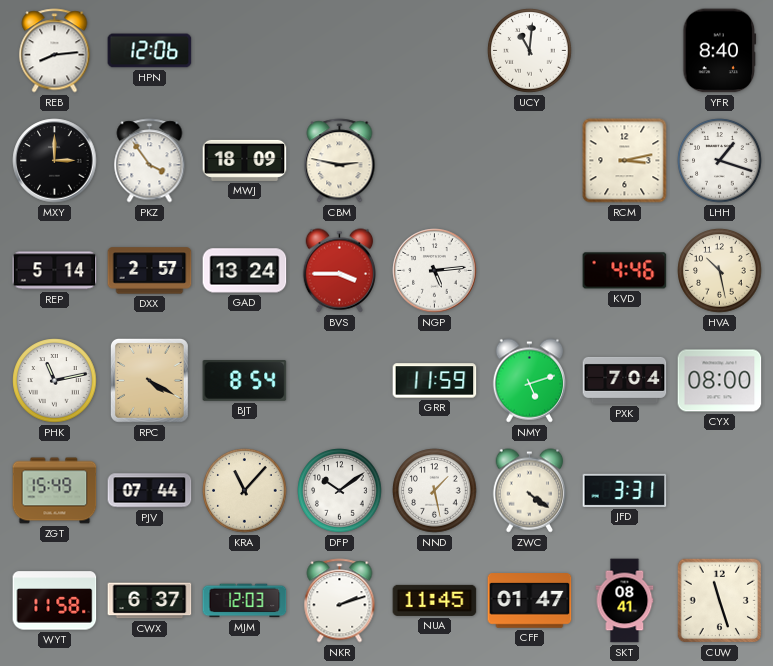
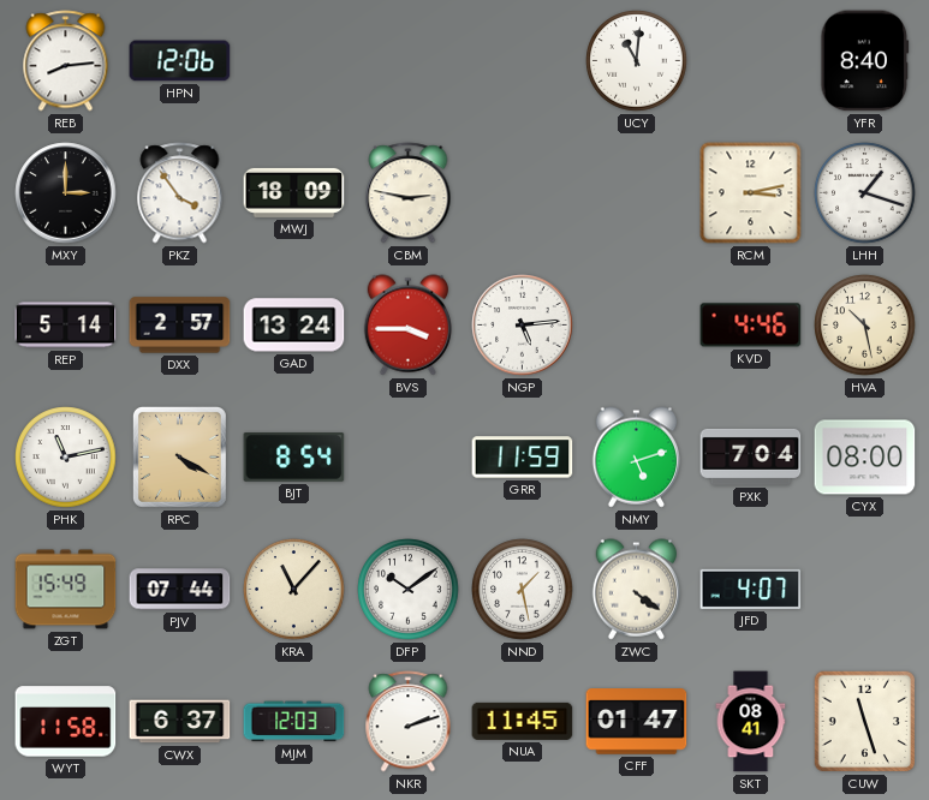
JFD: 3:31 -> 4:07
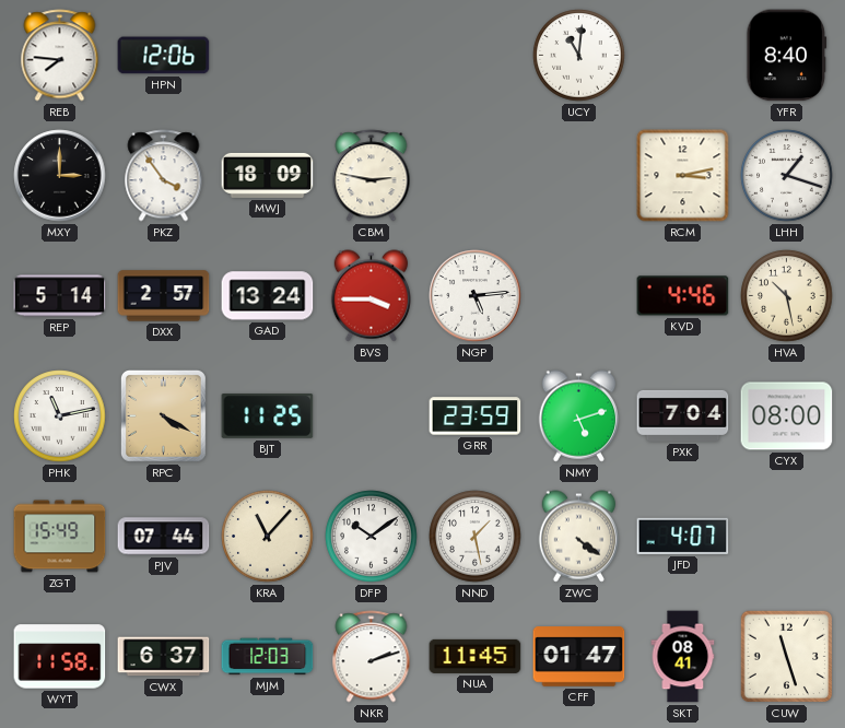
REB: 8:14 -> 7:46
BJT: 8:54 -> 11:25
GRR: 11:59 -> 23:59
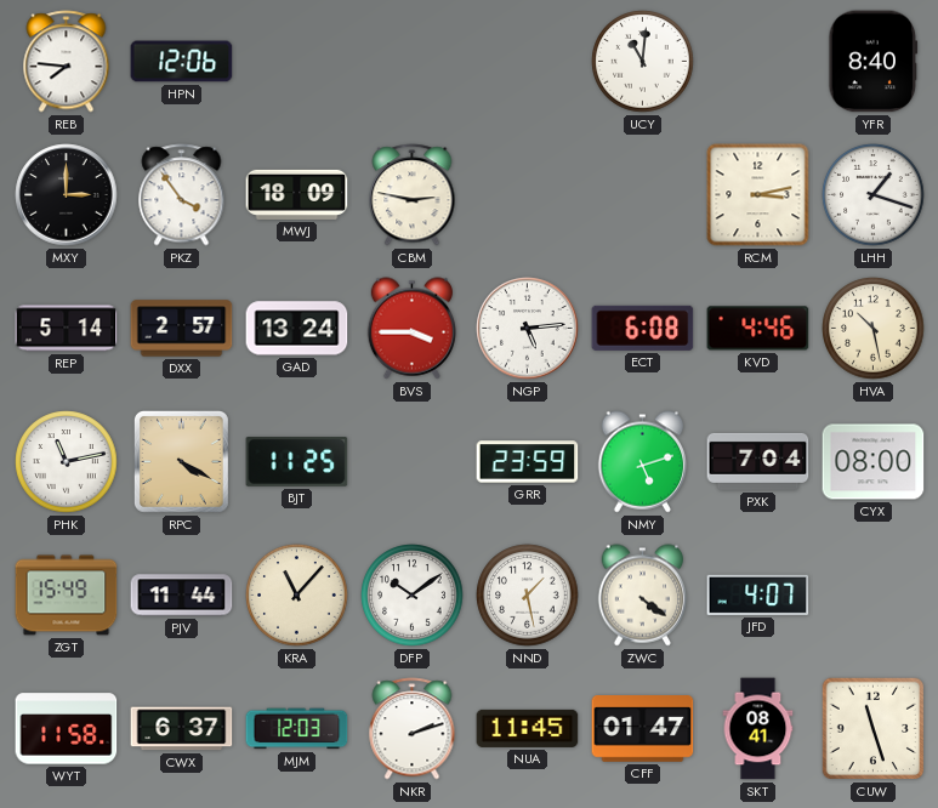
ECT: none -> 6:08
PJV: 07:44 -> 11:44
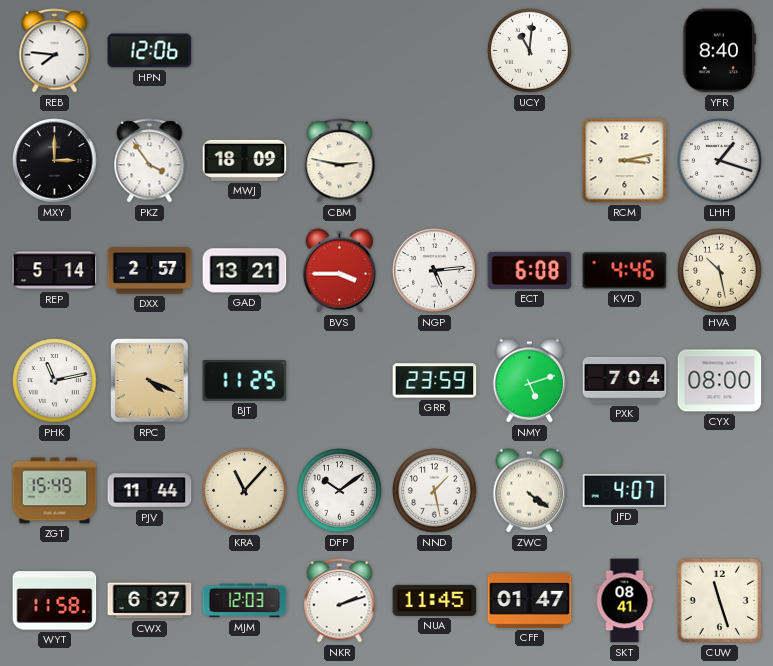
GAD: 13:24 -> 13:21
RPC: 4:20 -> 4:19
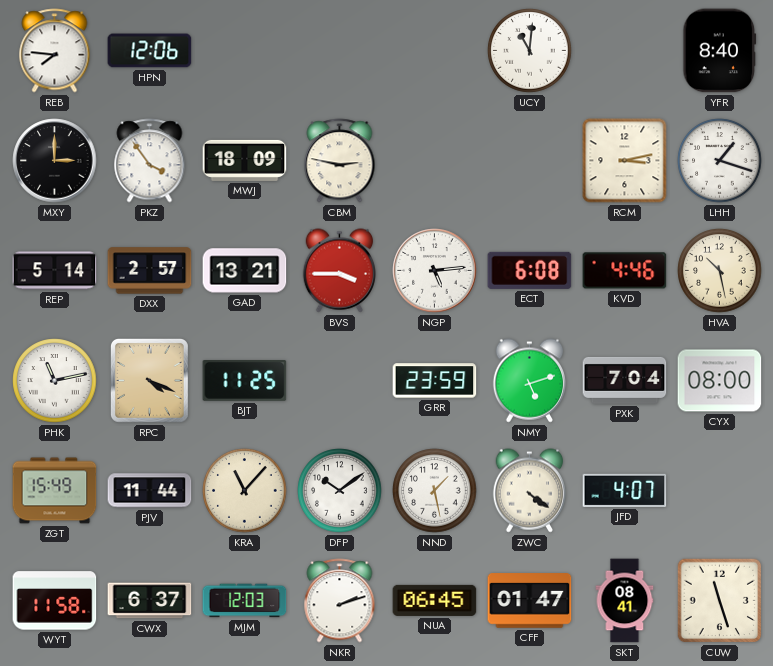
NUA: 11:45 -> 06:45
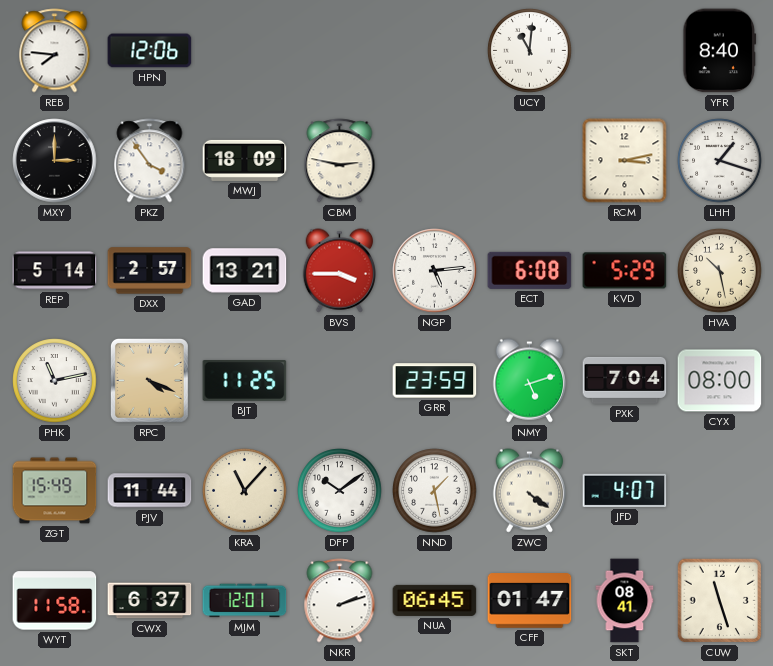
KVD: 4:46 -> 5:29
MJM: 12:03 -> 12:01
